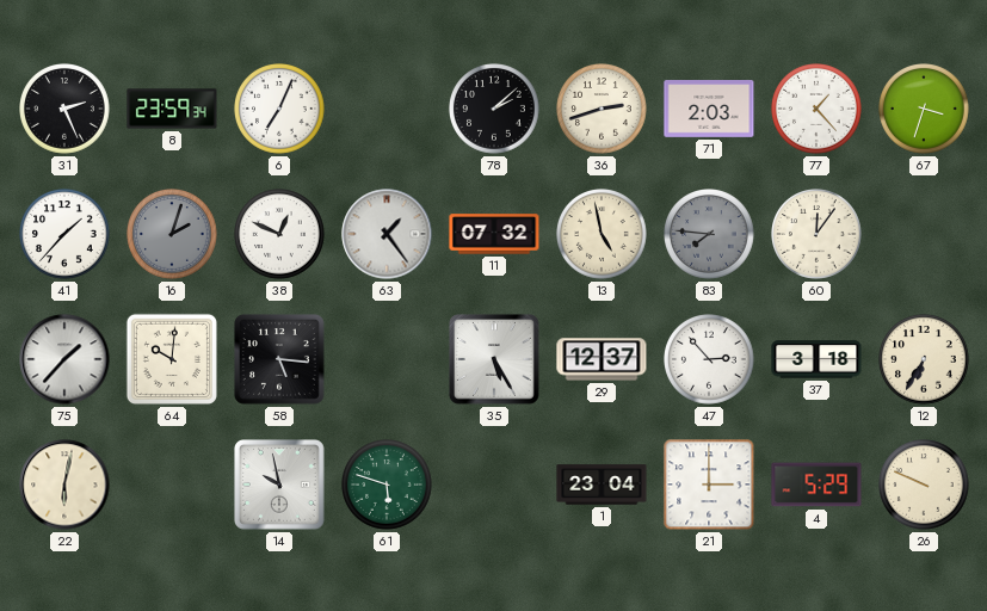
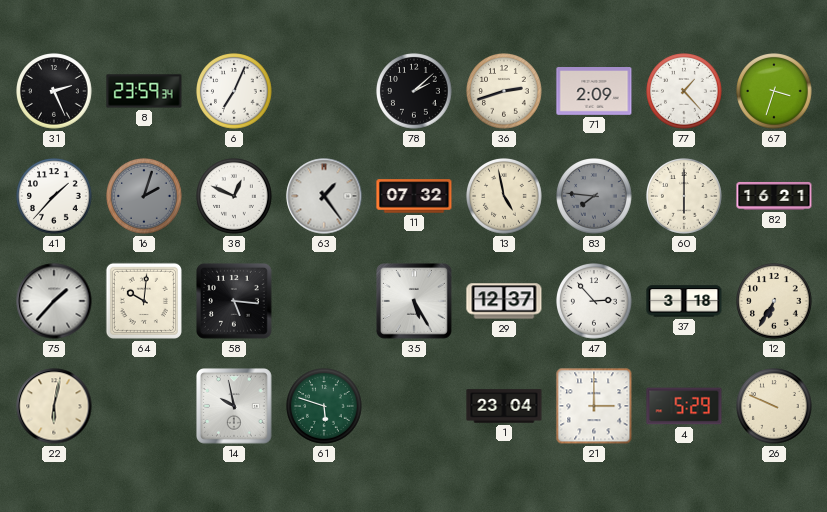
71: 2:03 -> 2:09
60: 12:06 -> 6:00
82: none -> 16:21
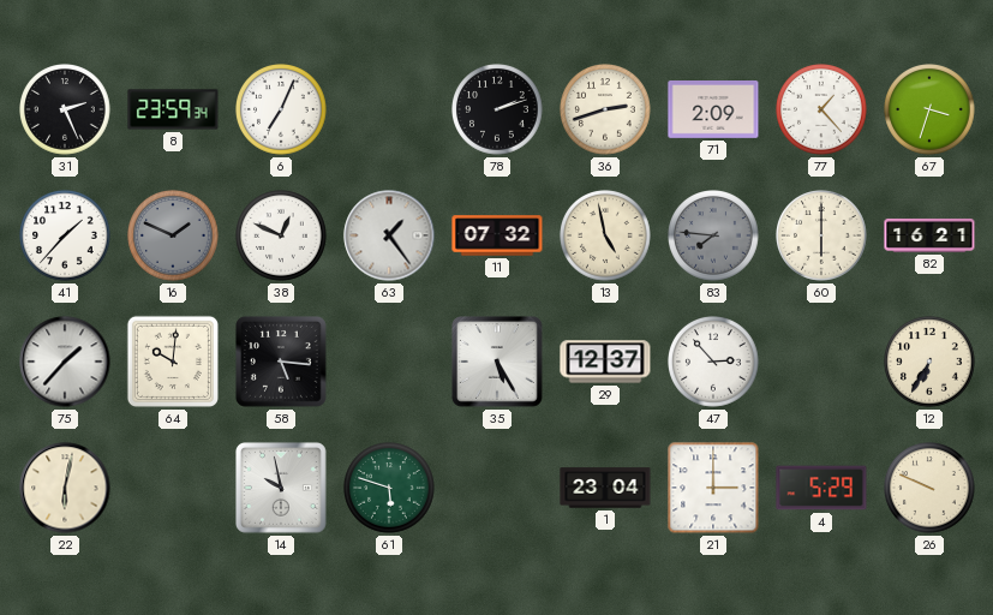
78: 2:08 -> 2:12
16: 2:03 -> 1:49
37: 3:18 -> none
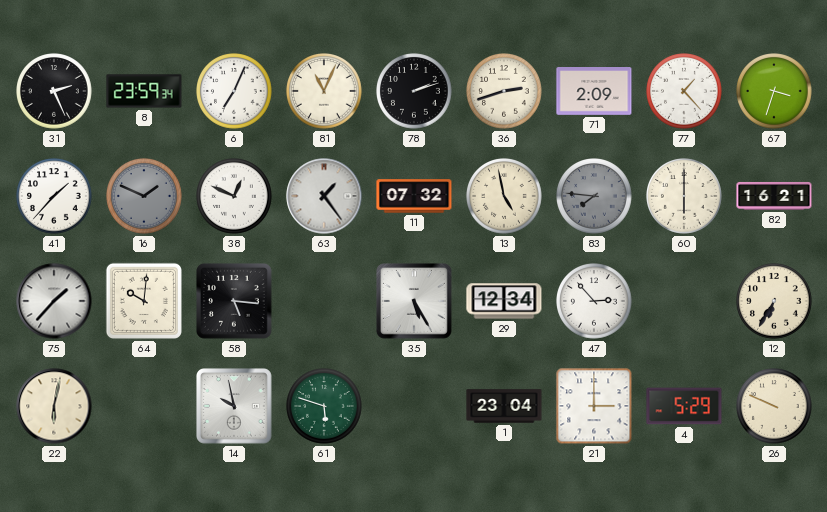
81: none -> 11:04
29: 12:37 -> 12:34
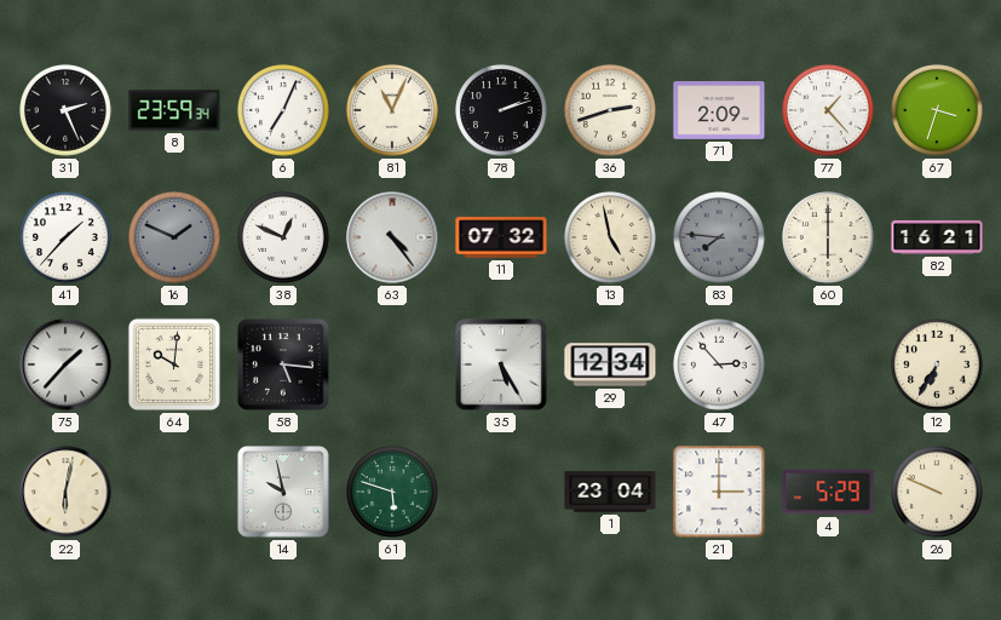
63: 1:24 -> 4:24
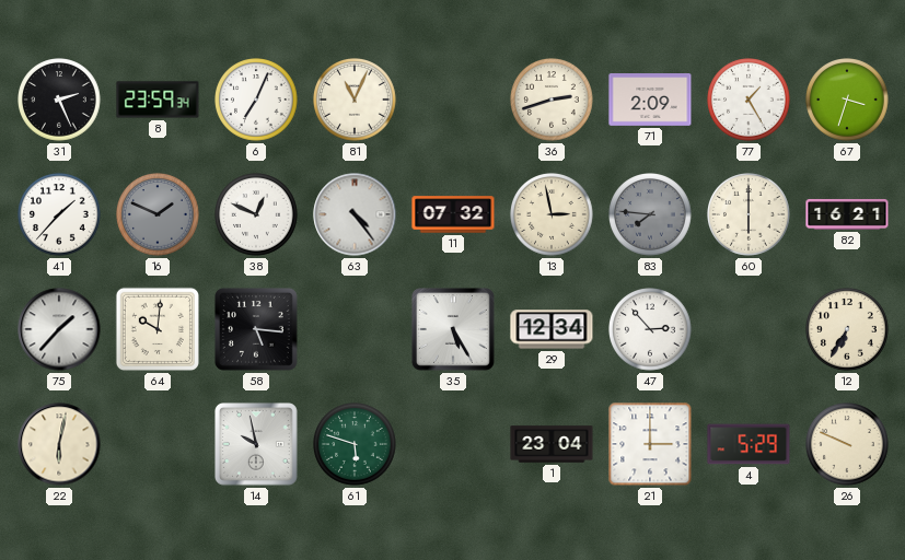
78: 2:12 -> none
77: 1:23 -> 1:25
13: 4:58 -> 2:58
